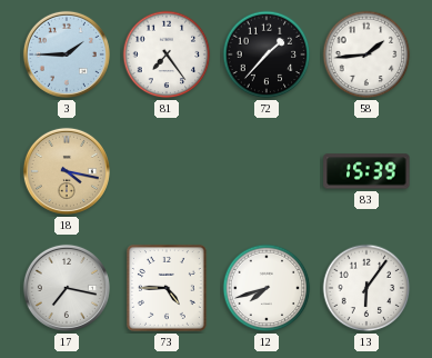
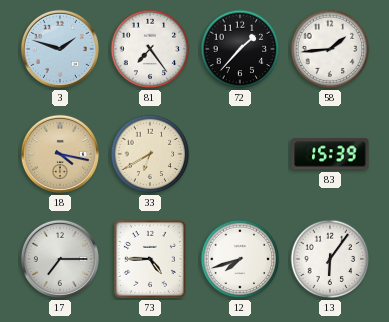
3: 1:45 -> 1:48
33: none -> 6:40
17: 7:17 -> 7:15
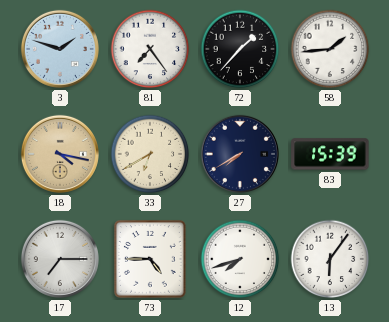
27: none -> 7:40
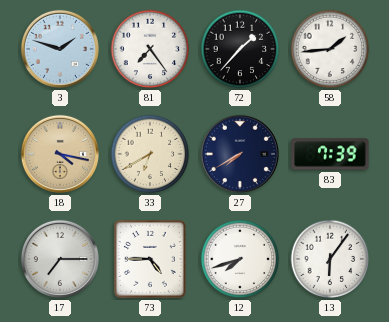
83: 15:39 -> 7:39
